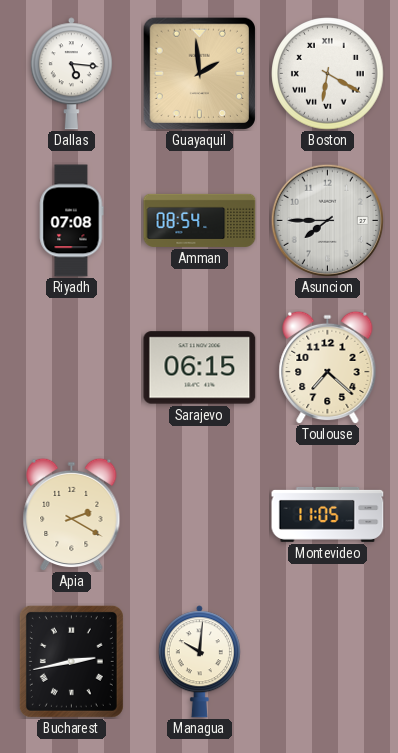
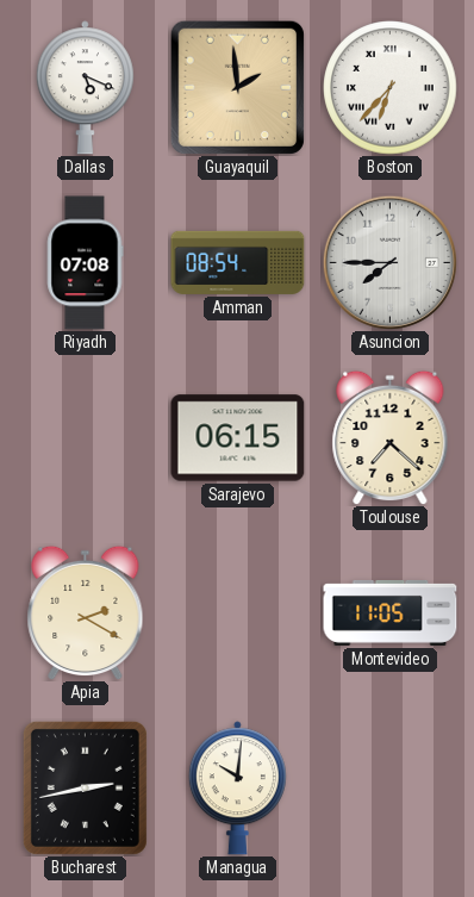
Dallas: 5:16 -> 5:19
Boston: 6:20 -> 6:37
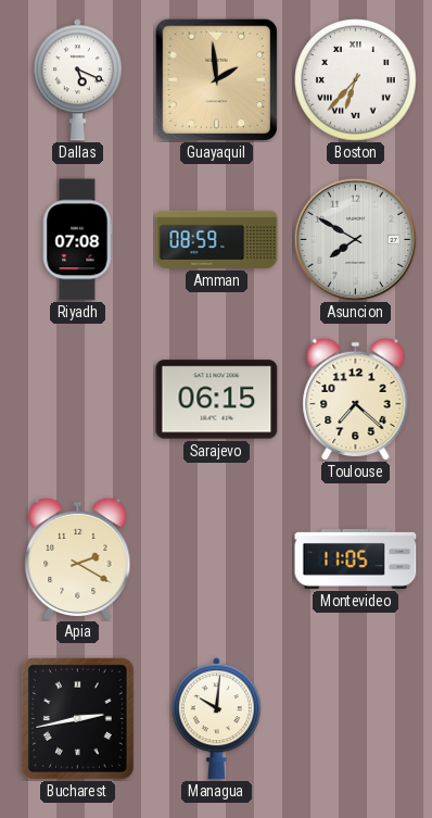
Amman: 08:54 -> 08:59
Asuncion: 7:45 -> 7:50
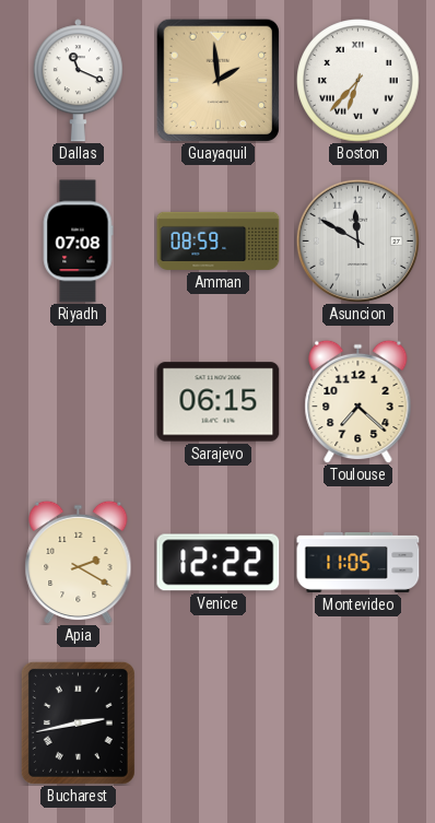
Dallas: 5:19 -> 11:19
Asuncion: 7:50 -> 11:50
Venice: none -> 12:22
Managua: 10:01 -> none
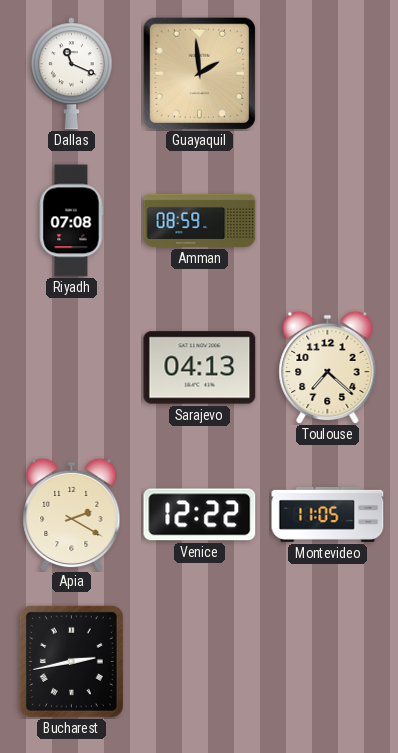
Boston: 6:37 -> none
Asuncion: 11:50 -> none
Sarajevo: 06:15 -> 04:13
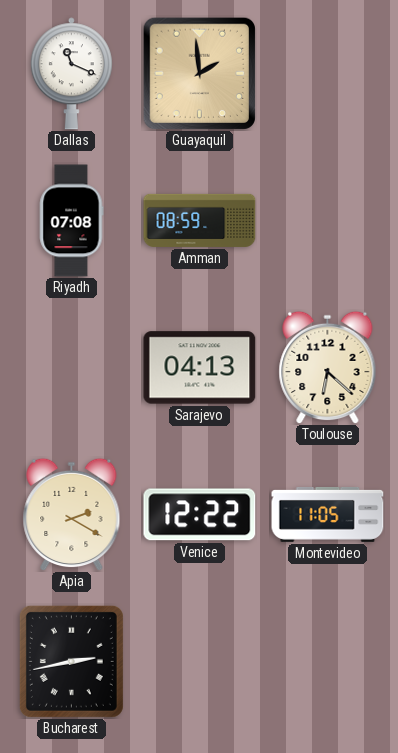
Toulouse: 7:22 -> 6:22
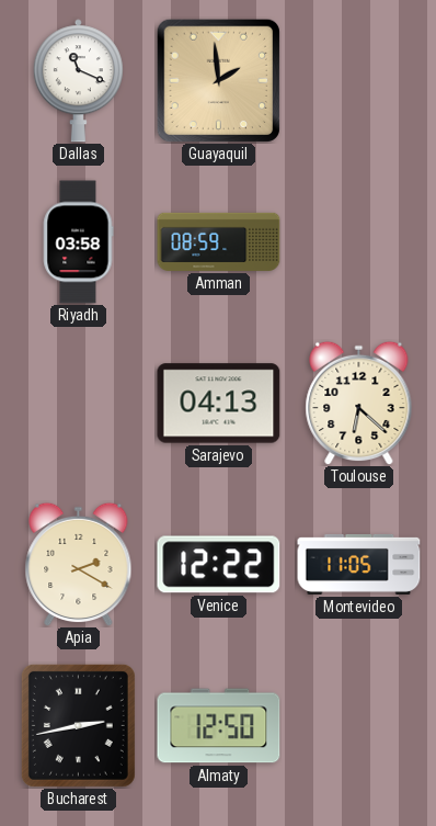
Riyadh: 07:08 -> 03:58
Almaty: none -> 12:50
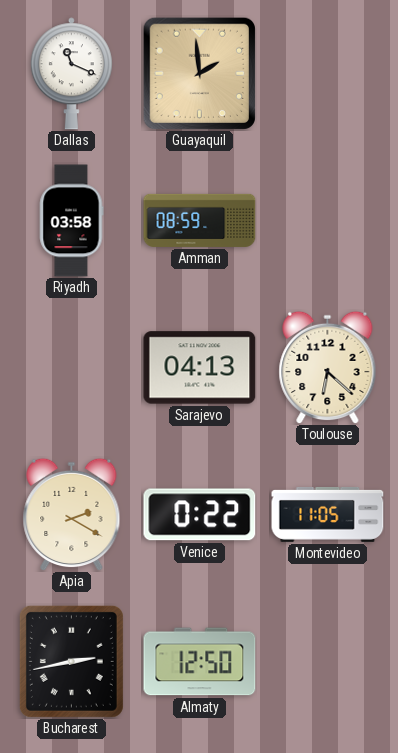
Venice: 12:22 -> 0:22
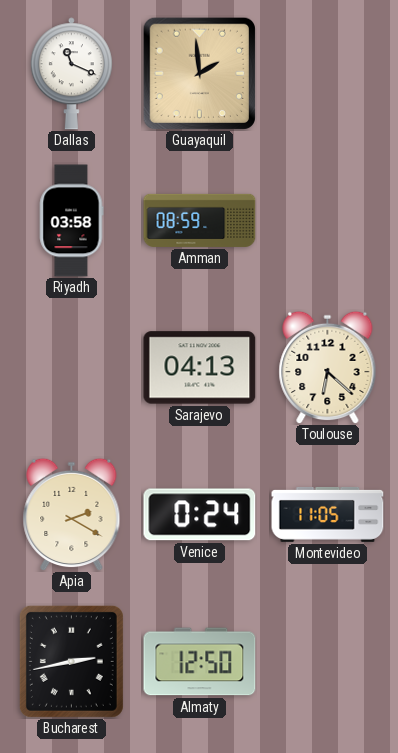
Venice: 0:22 -> 0:24
